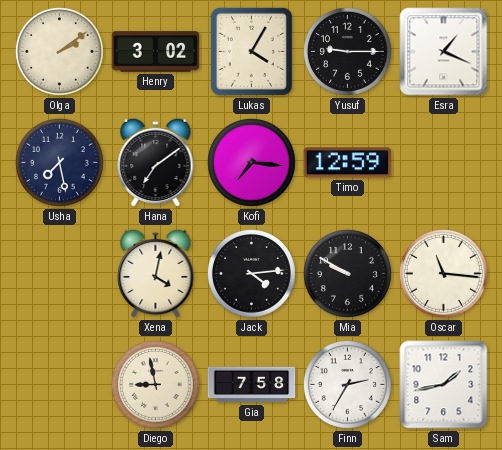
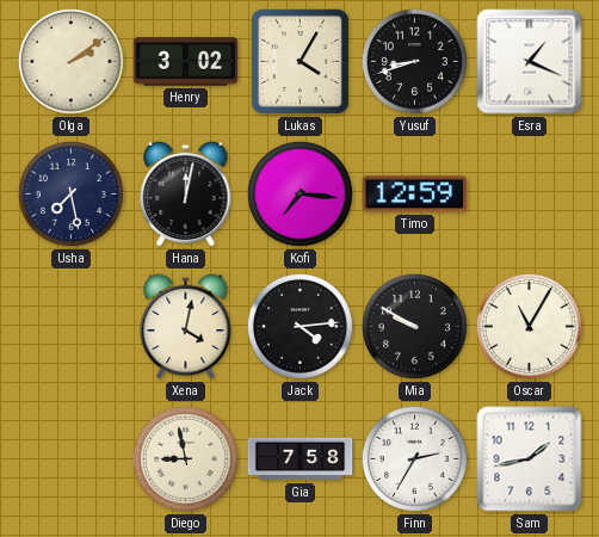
Yusuf: 9:15 -> 8:42
Hana: 7:09 -> 12:02
Oscar: 11:16 -> 11:05
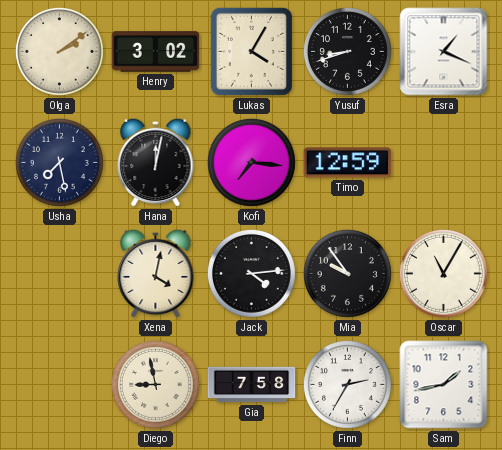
Mia: 9:50 -> 9:54
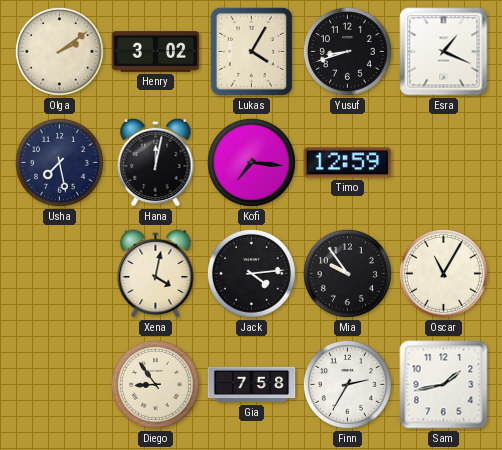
Diego: 8:58 -> 8:54
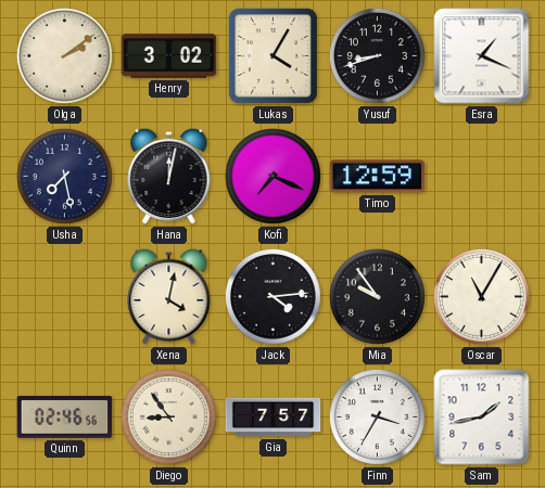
Kofi: 7:16 -> 7:19
Quinn: none -> 02:46
Gia: 7:58 -> 7:57
Finn: 2:35 -> 3:35
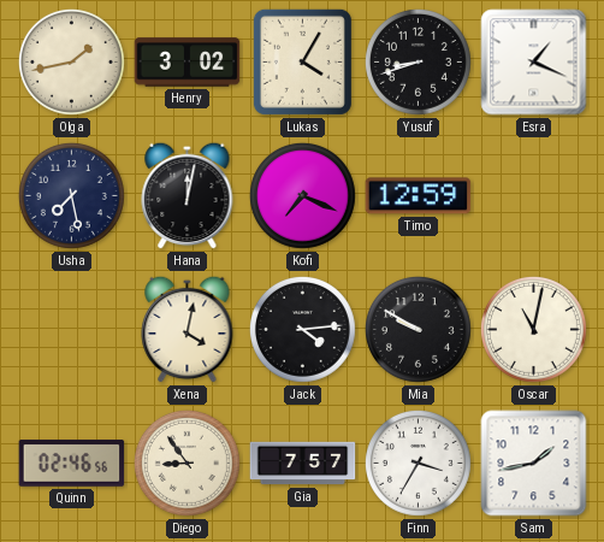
Olga: 2:09 -> 1:43
Mia: 9:54 -> 9:50
Oscar: 11:05 -> 11:02
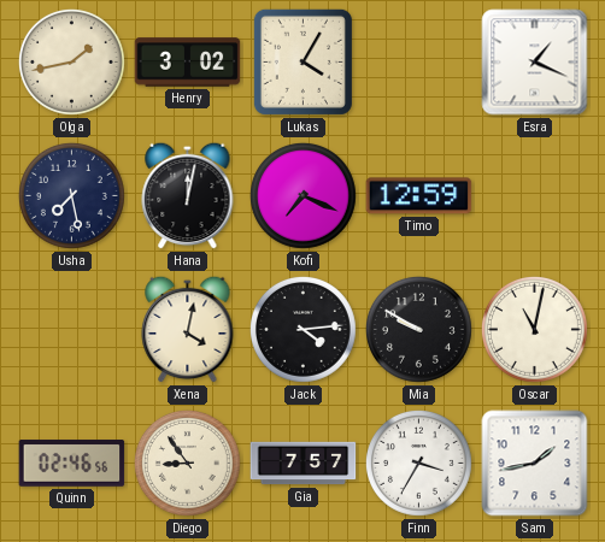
Yusuf: 8:42 -> none
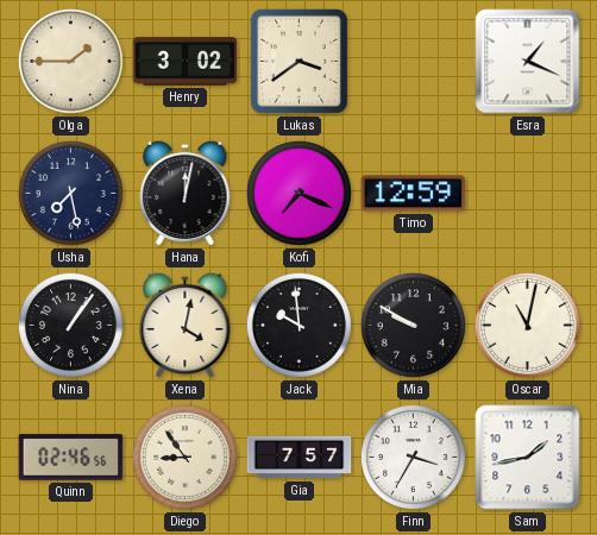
Olga: 1:43 -> 1:45
Lukas: 4:05 -> 3:39
Nina: none -> 1:06
Jack: 4:14 -> 9:59
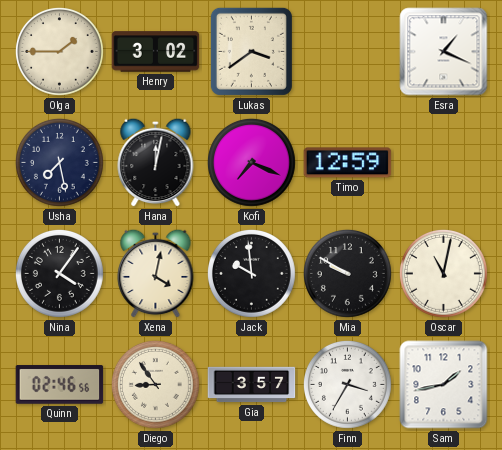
Nina: 1:06 -> 4:06
Gia: 7:57 -> 3:57
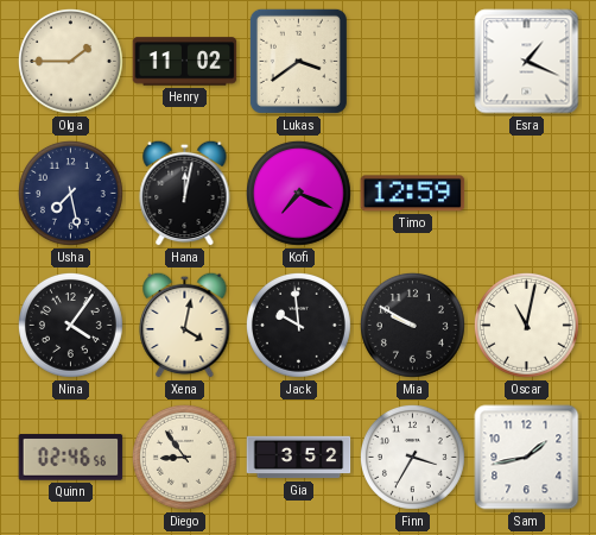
Henry: 3:02 -> 11:02
Gia: 3:57 -> 3:52
